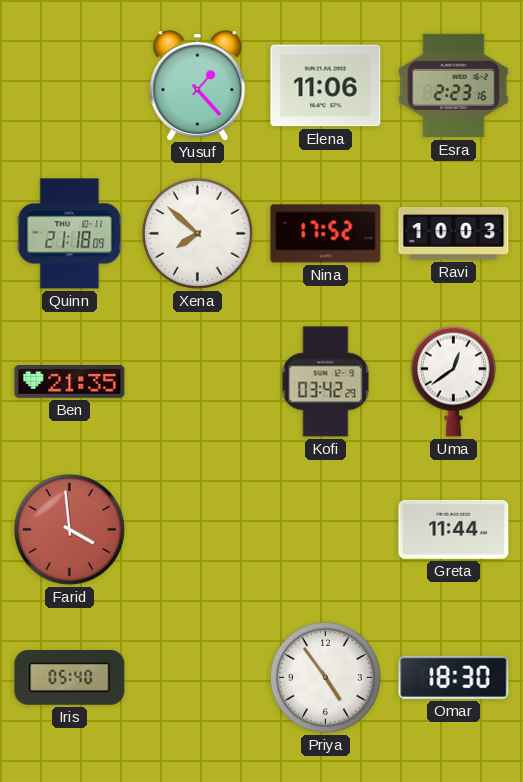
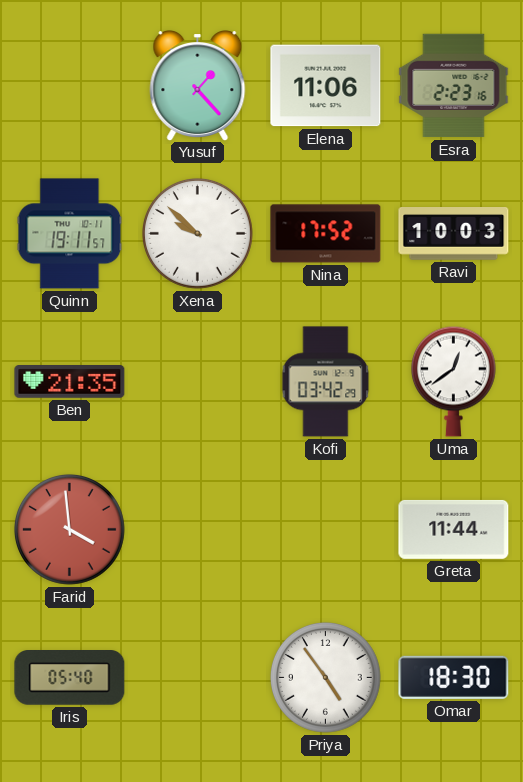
Quinn: 21:18 -> 19:11
Xena: 7:52 -> 9:52
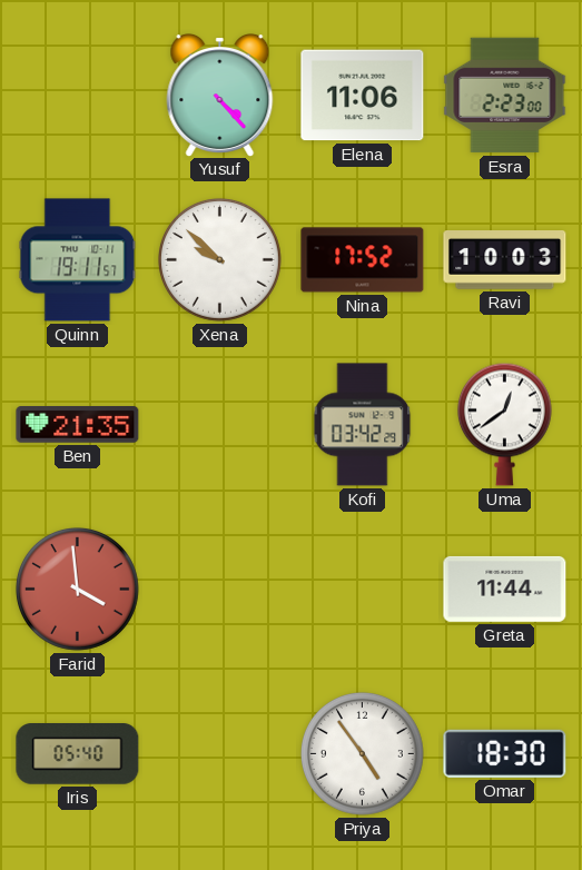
Yusuf: 1:23 -> 4:23
Esra: 2:23:16 -> 2:23:00
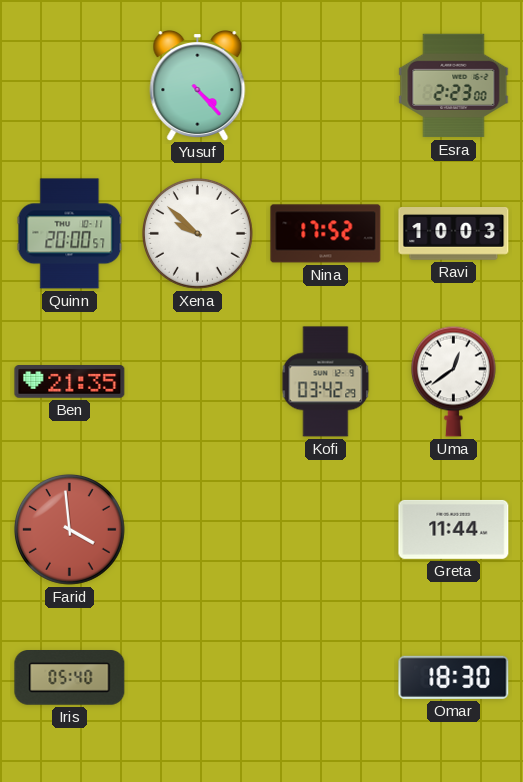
Elena: 11:06 -> none
Quinn: 19:11 -> 20:00
Priya: 4:54 -> none
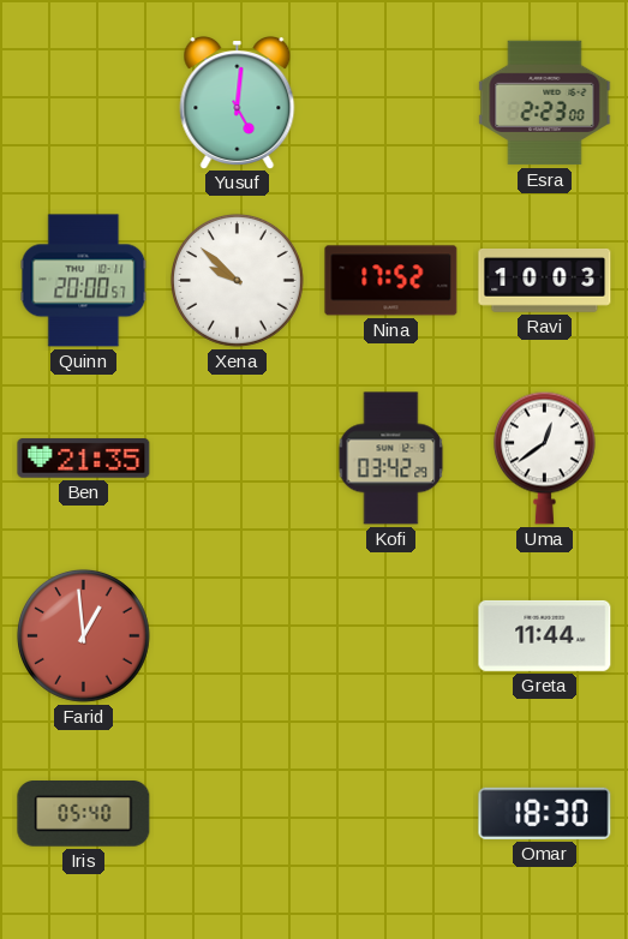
Yusuf: 4:23 -> 5:01
Farid: 3:59 -> 12:59
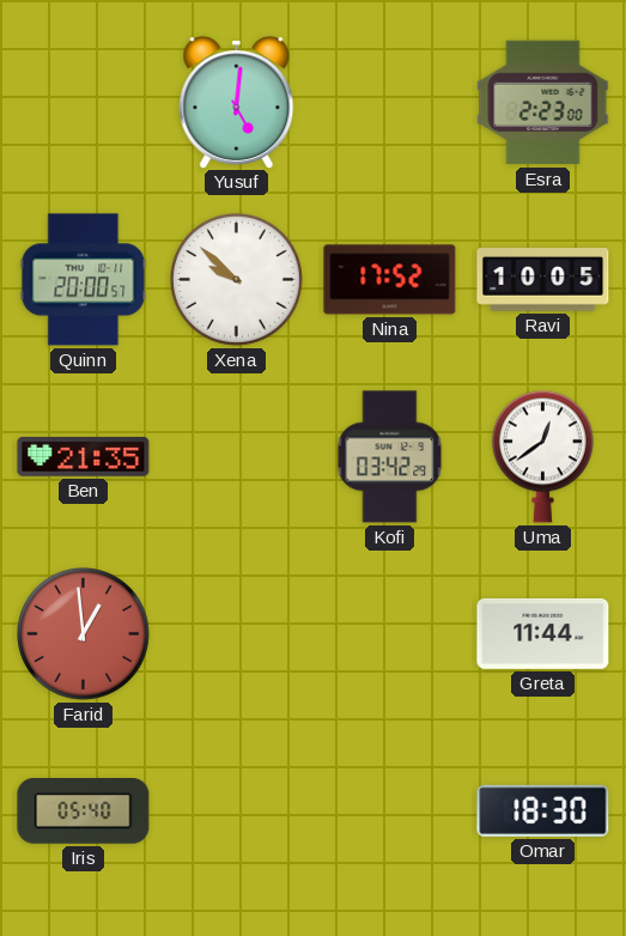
Ravi: 10:03 -> 10:05
